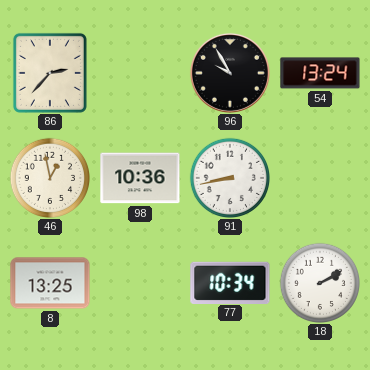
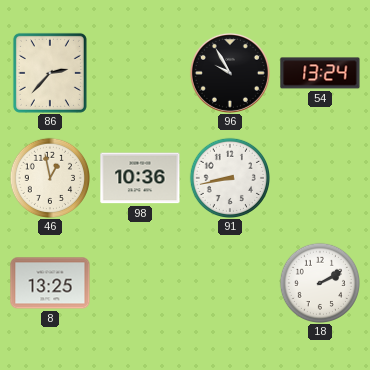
77: 10:34 -> none
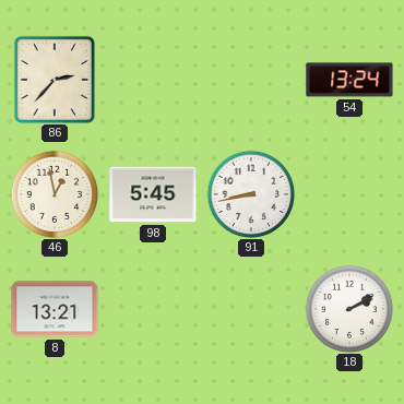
96: 9:55 -> none
98: 10:36 -> 5:45
8: 13:25 -> 13:21
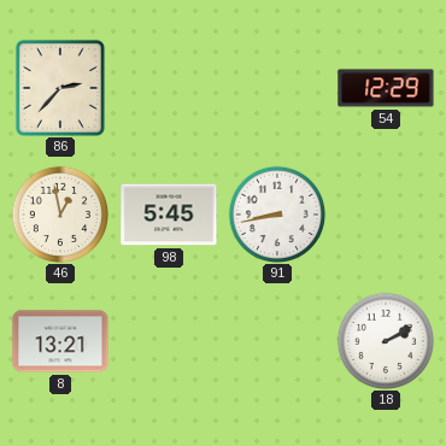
54: 13:24 -> 12:29
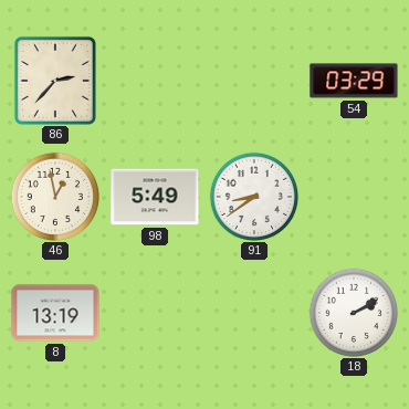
54: 12:29 -> 03:29
98: 5:45 -> 5:49
91: 8:43 -> 8:39
8: 13:21 -> 13:19
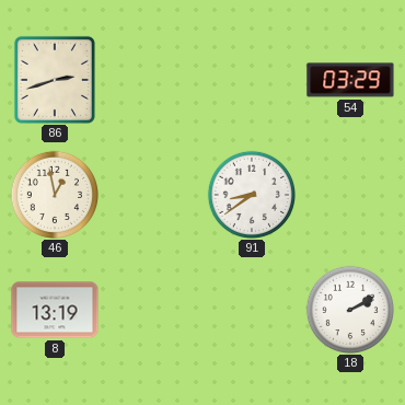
86: 2:37 -> 2:42
98: 5:49 -> none
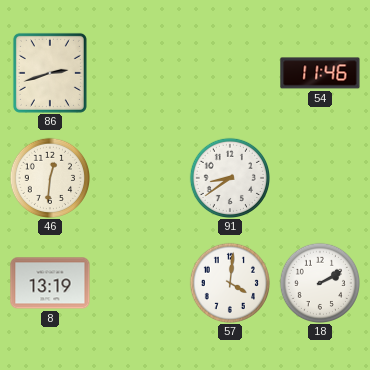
54: 03:29 -> 11:46
46: 12:58 -> 12:31
57: none -> 4:01
